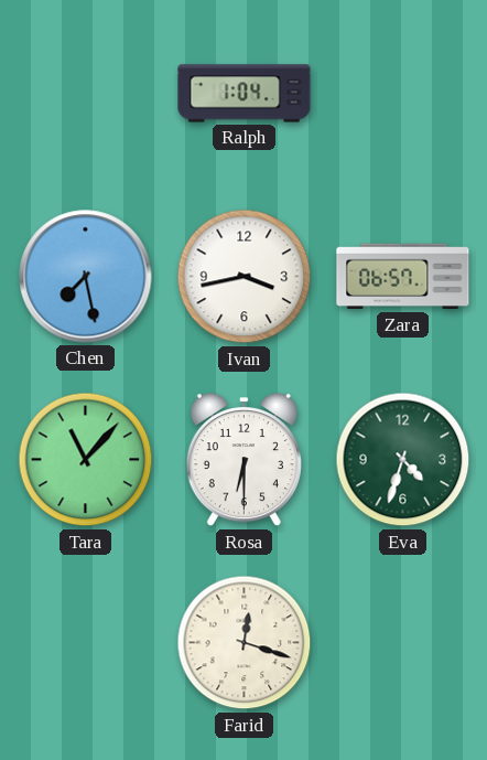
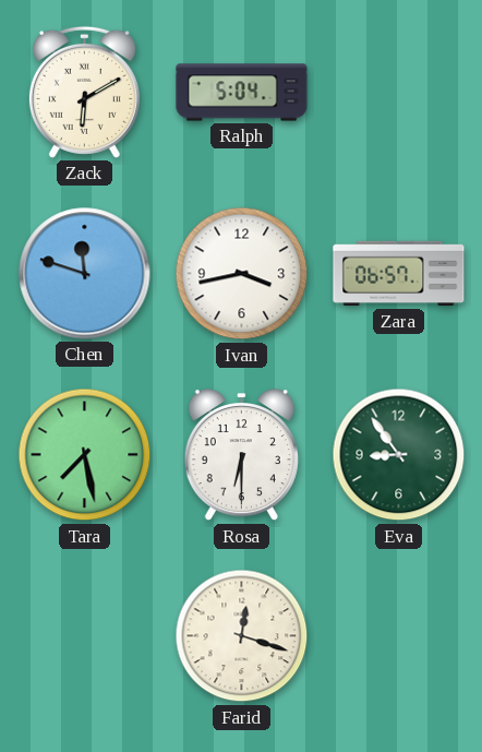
Zack: none -> 6:10
Ralph: 1:04 -> 5:04
Chen: 7:28 -> 11:48
Tara: 11:07 -> 7:28
Eva: 4:33 -> 8:54
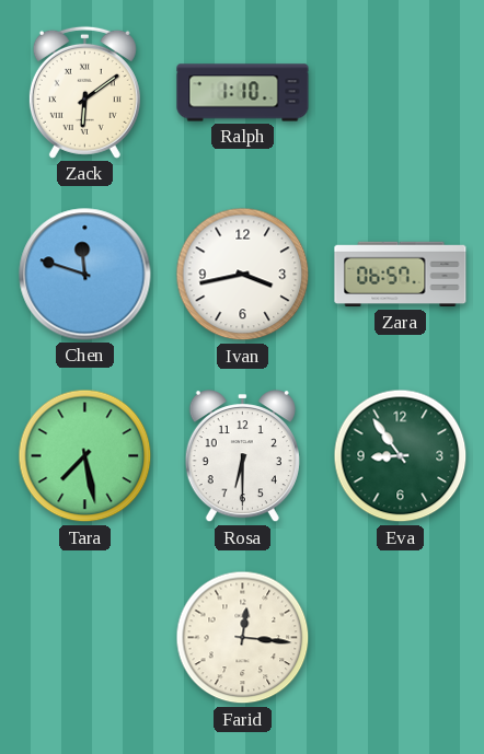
Zack: 6:10 -> 6:09
Ralph: 5:04 -> 1:10
Farid: 12:18 -> 12:16
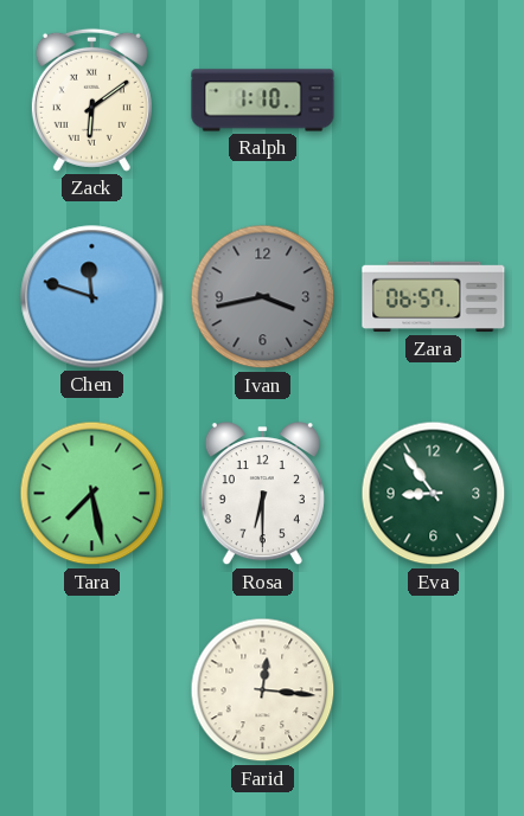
Ivan dial: white -> grey
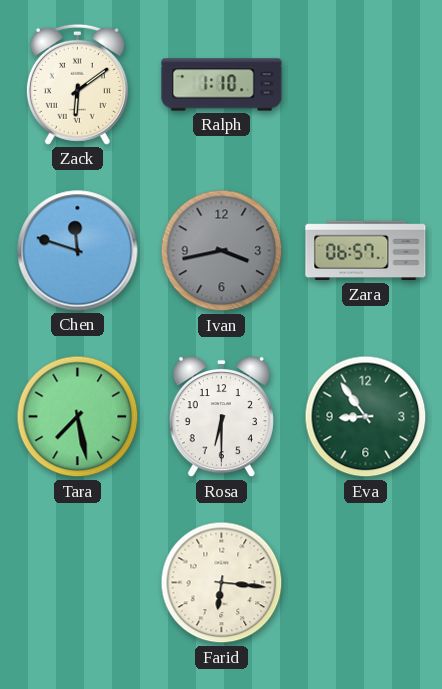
Farid: 12:16 -> 6:16
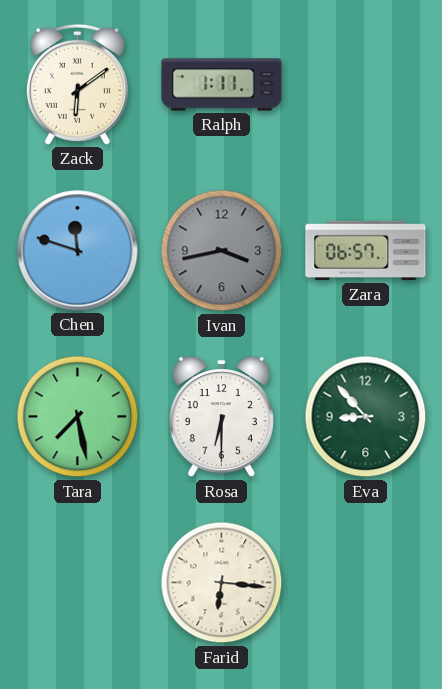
Ralph: 1:10 -> 1:11
Eva: 8:54 -> 8:53
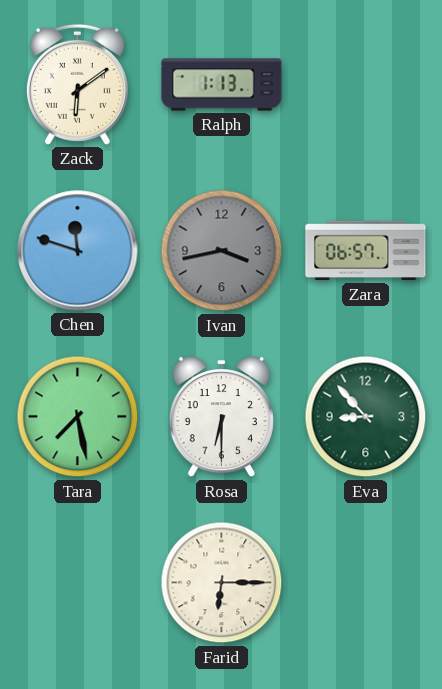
Ralph: 1:11 -> 1:13
Farid: 6:16 -> 6:15
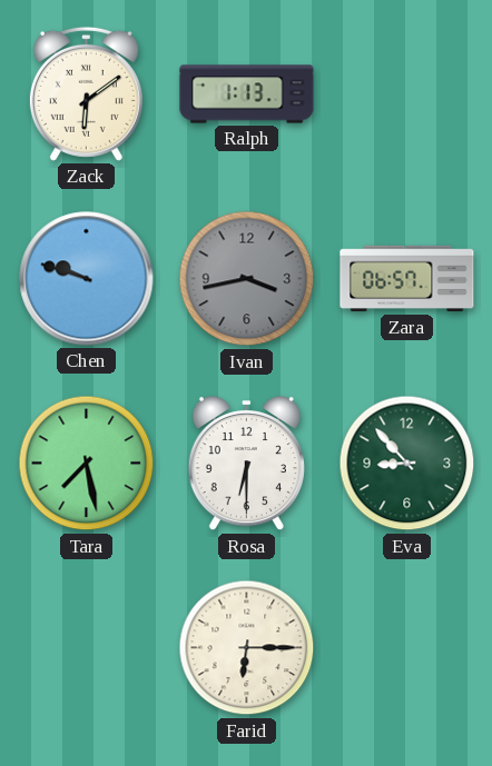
Chen: 11:48 -> 9:48
